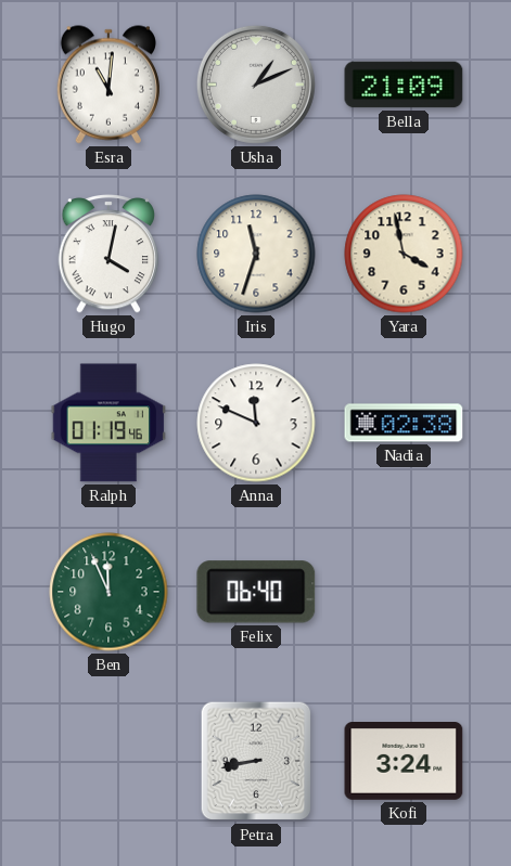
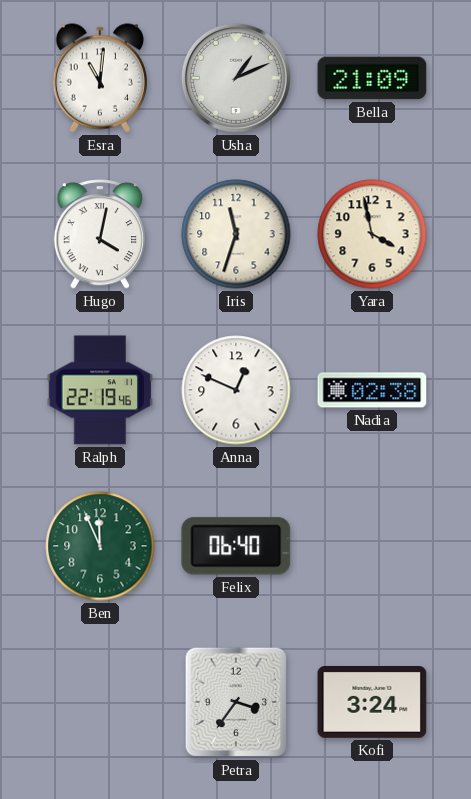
Ralph: 01:19 -> 22:19
Anna: 11:49 -> 12:49
Petra: 8:43 -> 3:36
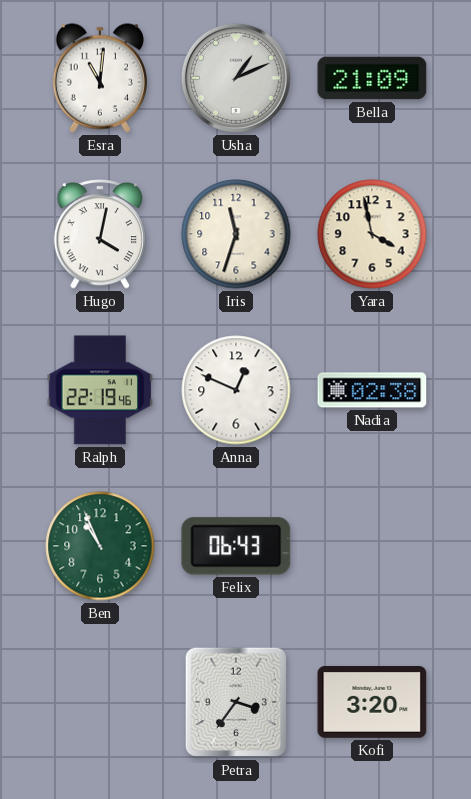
Ben: 11:56 -> 10:56
Felix: 06:40 -> 06:43
Kofi: 3:24 -> 3:20
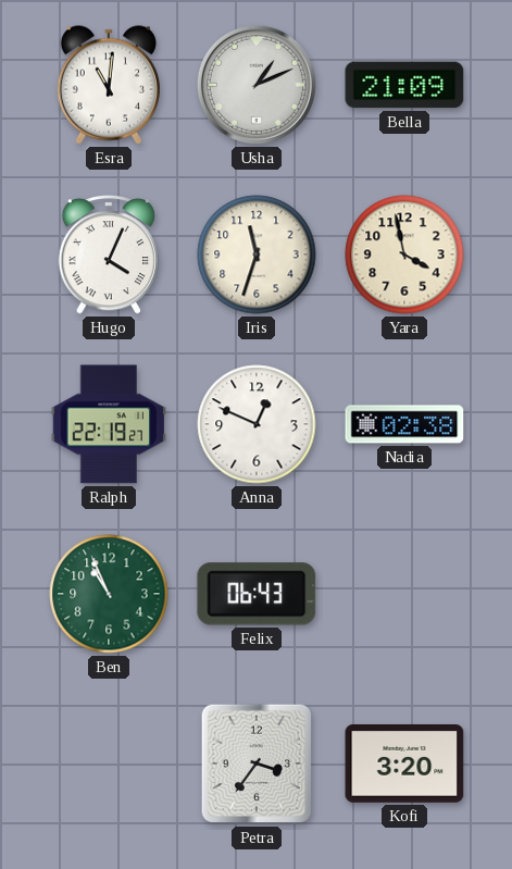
Hugo: 4:02 -> 4:04
Ralph: 22:19:46 -> 22:19:27
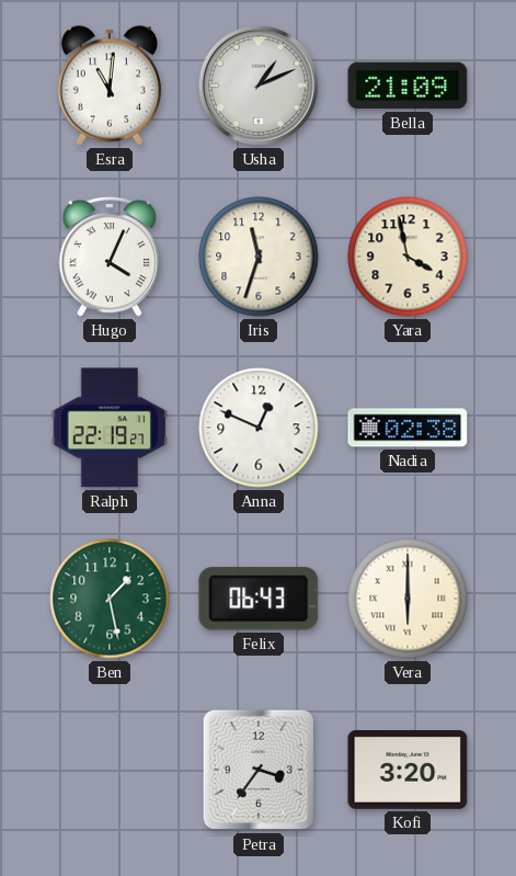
Ben: 10:56 -> 1:28
Vera: none -> 6:00
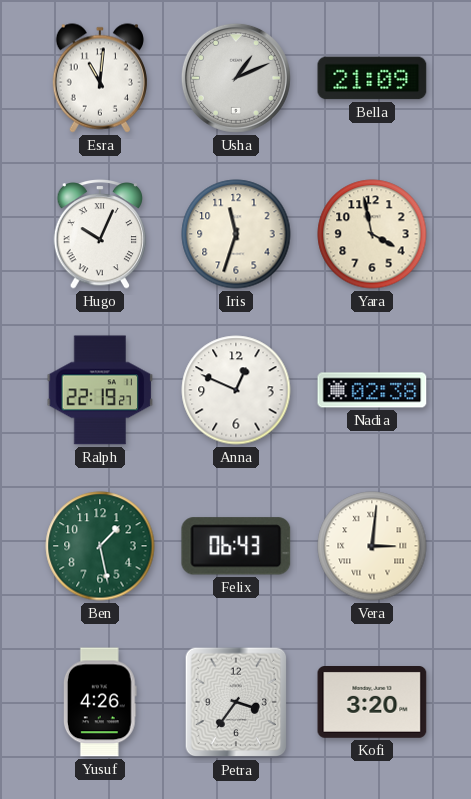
Hugo: 4:04 -> 10:04
Vera: 6:00 -> 3:01
Yusuf: none -> 4:26
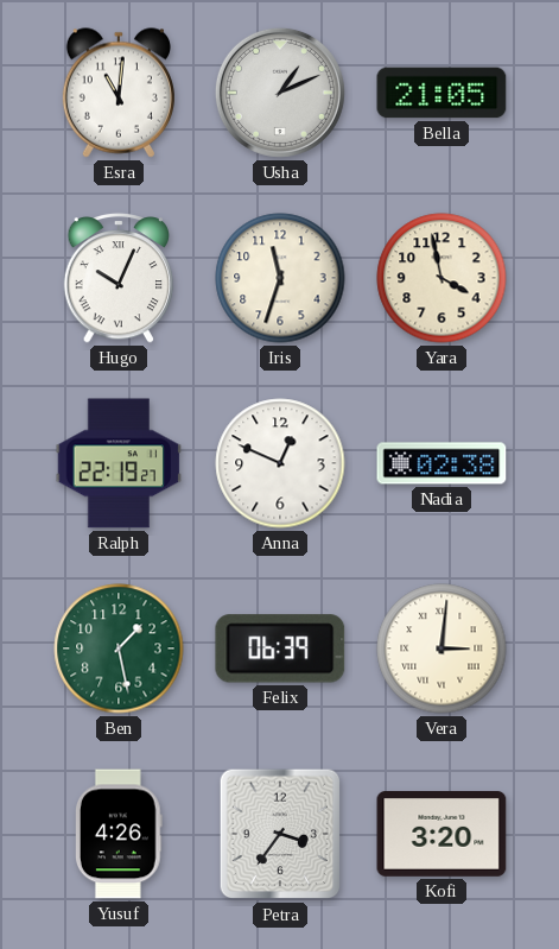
Bella: 21:09 -> 21:05
Felix: 06:43 -> 06:39
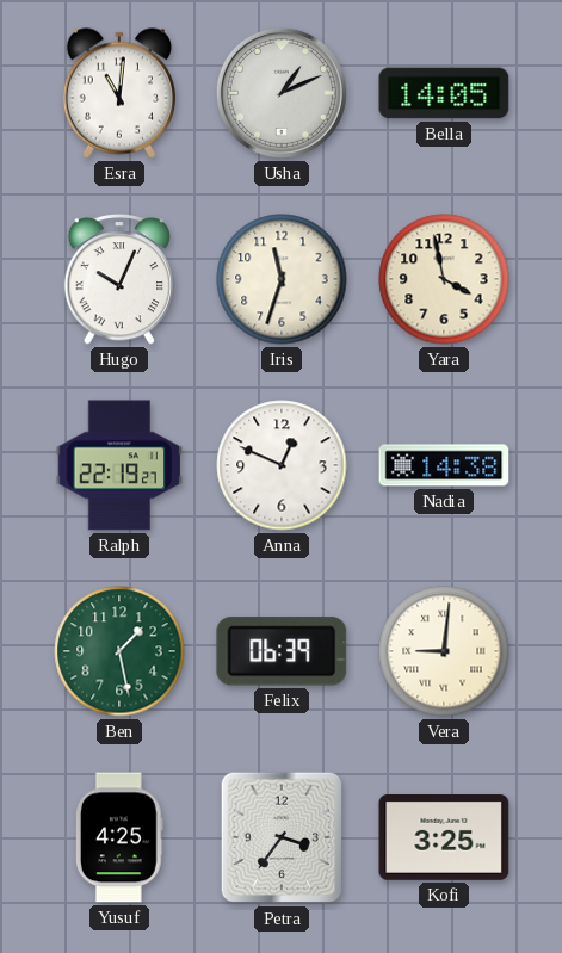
Bella: 21:05 -> 14:05
Nadia: 02:38 -> 14:38
Vera: 3:01 -> 9:01
Yusuf: 4:26 -> 4:25
Kofi: 3:20 -> 3:25
